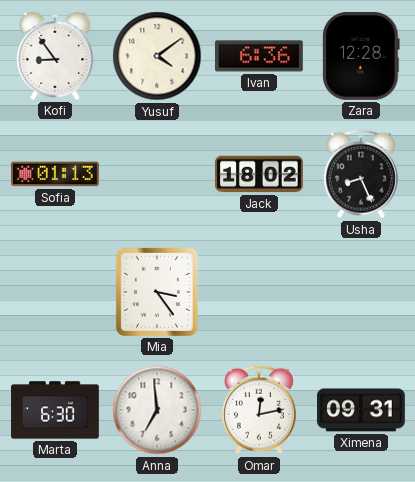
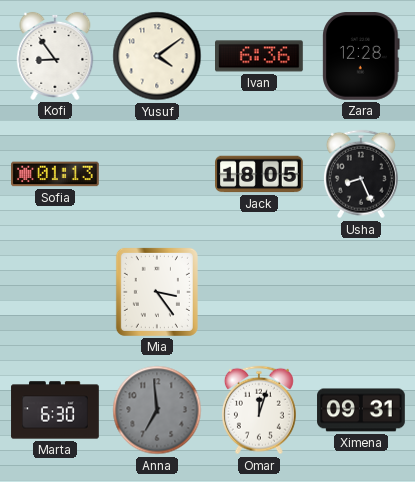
Jack: 18:02 -> 18:05
Anna dial: white -> grey
Omar: 12:13 -> 12:03
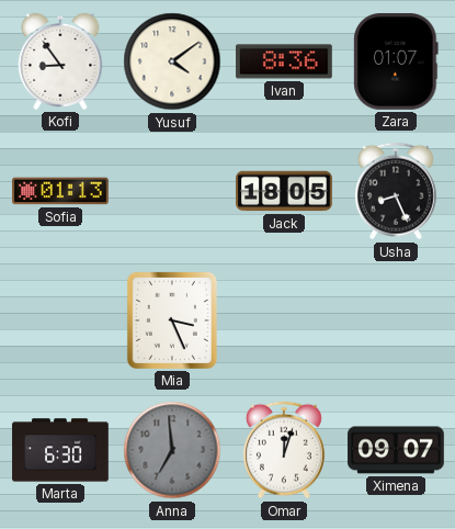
Ivan: 6:36 -> 8:36
Zara: 12:28 -> 01:07
Mia: 3:24 -> 3:26
Ximena: 09:31 -> 09:07
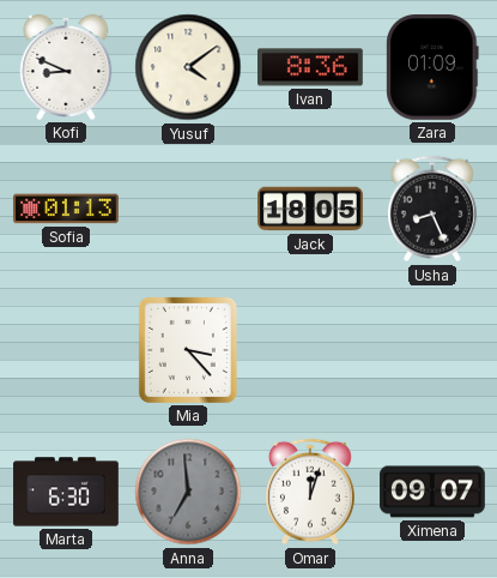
Kofi: 8:54 -> 8:49
Zara: 01:07 -> 01:09
Mia: 3:26 -> 3:23
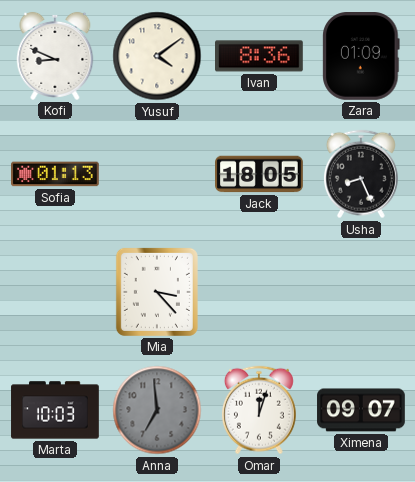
Marta: 6:30 -> 10:03
